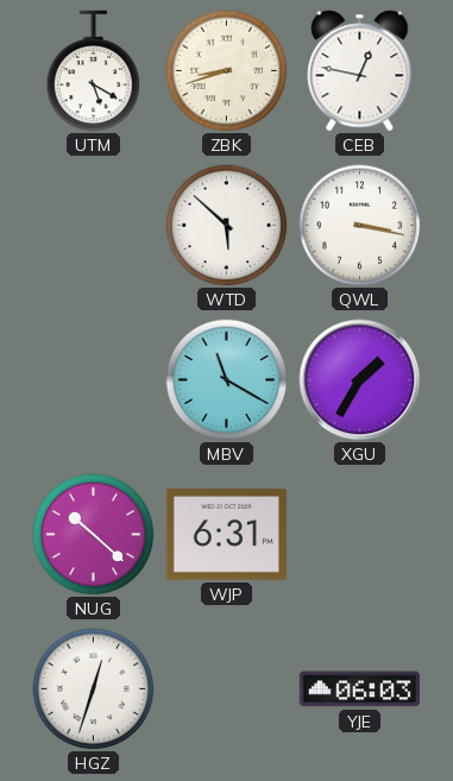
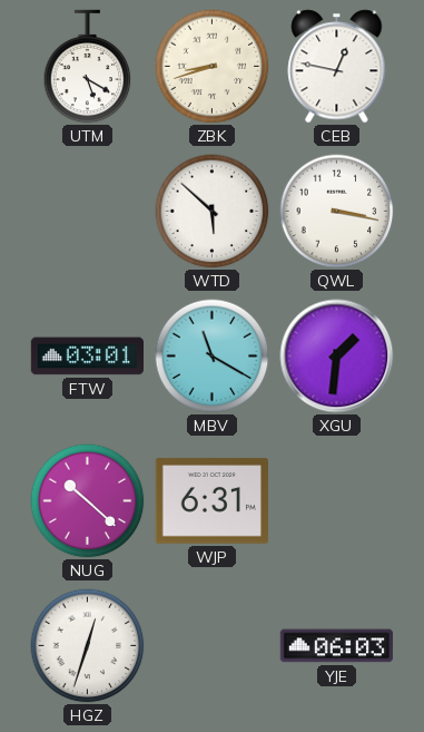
FTW: none -> 03:01
XGU: 1:35 -> 1:31
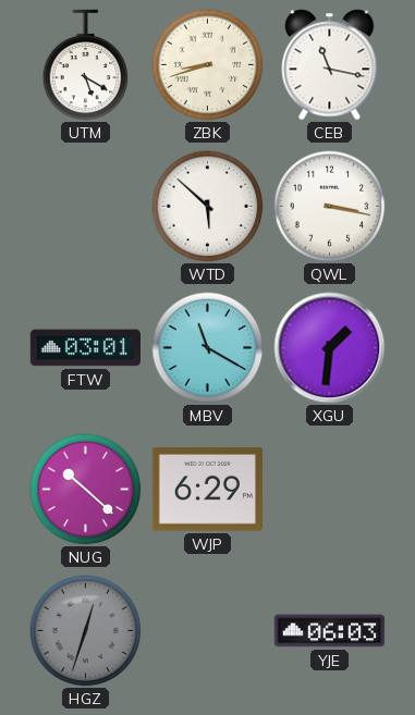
CEB: 12:47 -> 11:17
WJP: 6:31 -> 6:29
HGZ dial: white -> grey
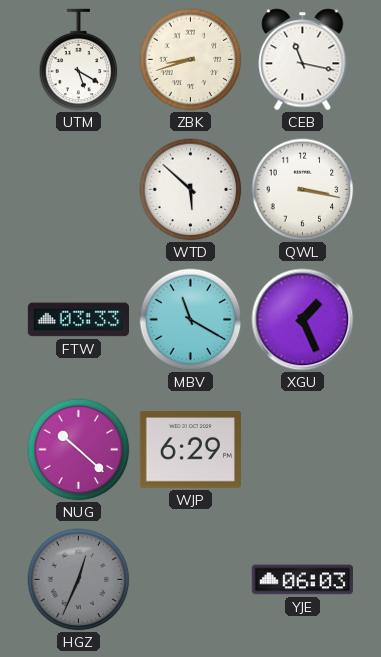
FTW: 03:01 -> 03:33
XGU: 1:31 -> 1:26
HGZ: 12:33 -> 12:34
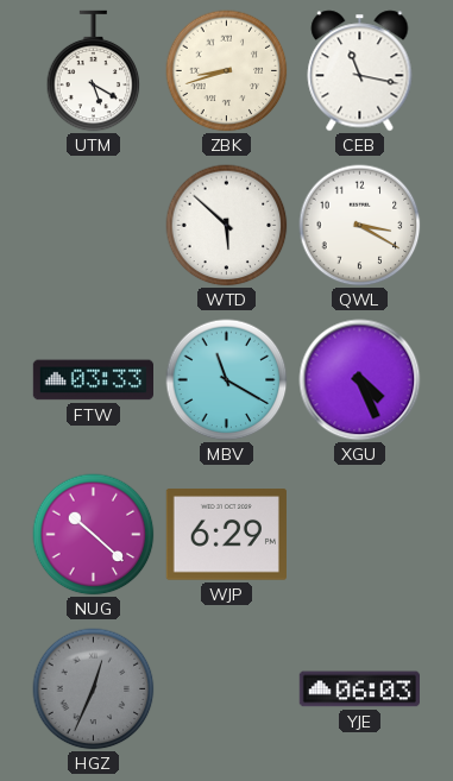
QWL: 3:17 -> 3:20
XGU: 1:26 -> 4:26
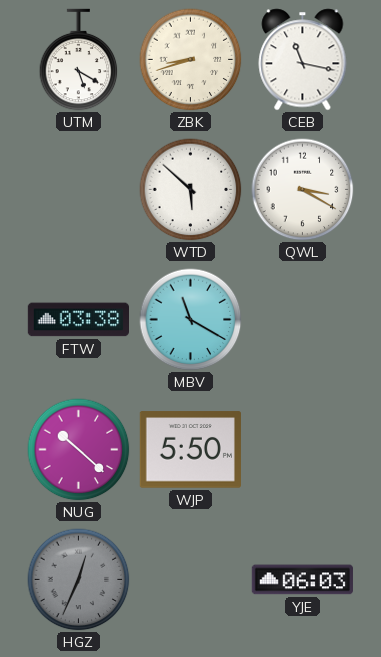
FTW: 03:33 -> 03:38
XGU: 4:26 -> none
WJP: 6:29 -> 5:50
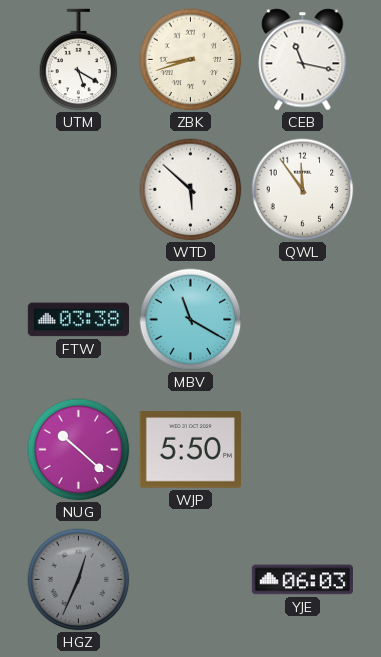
QWL: 3:20 -> 11:54
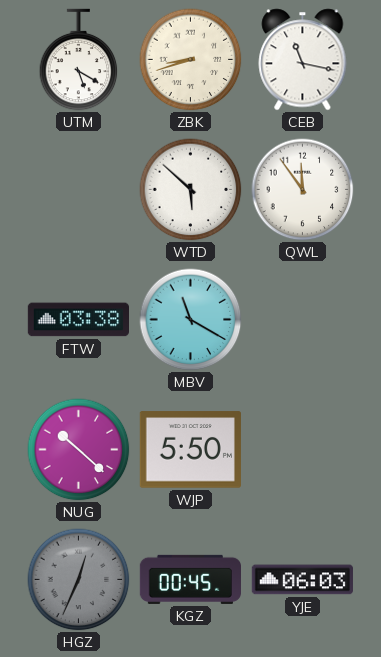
KGZ: none -> 00:45
